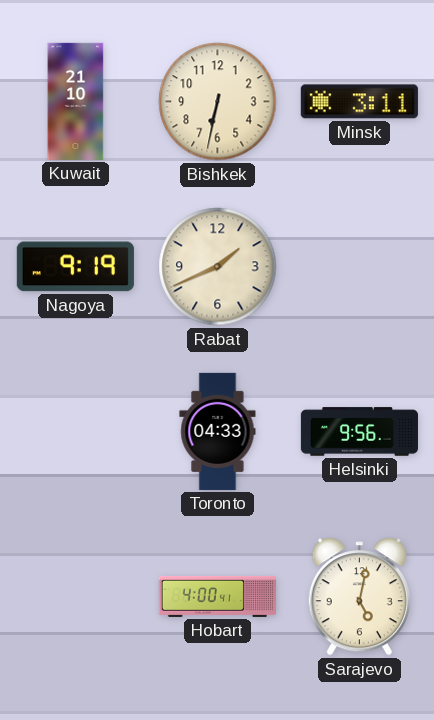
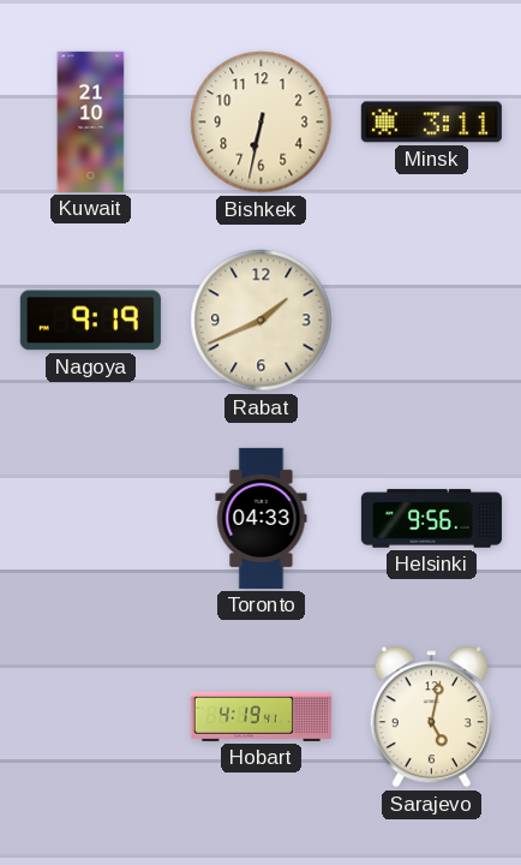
Hobart: 4:00 -> 4:19
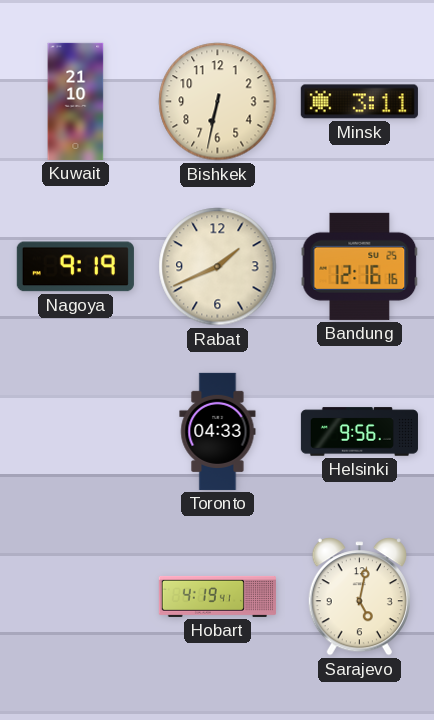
Bandung: none -> 12:16
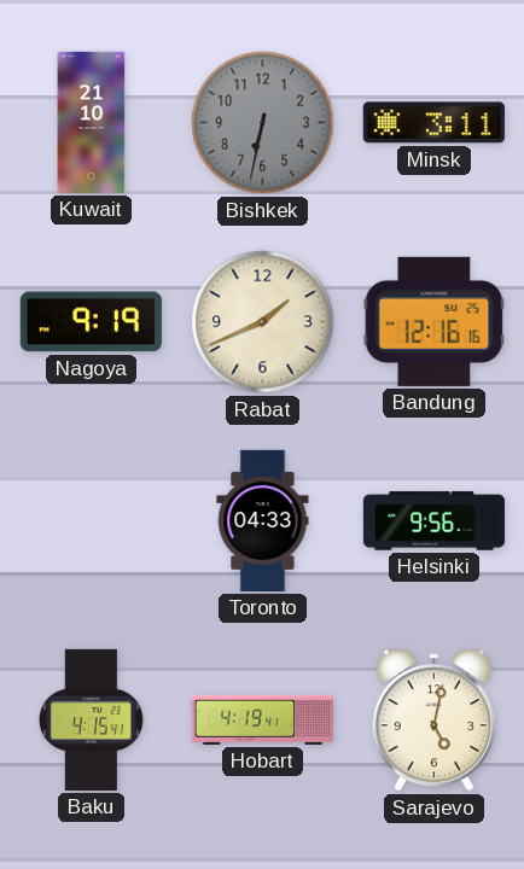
Bishkek dial: cream -> grey
Baku: none -> 4:15
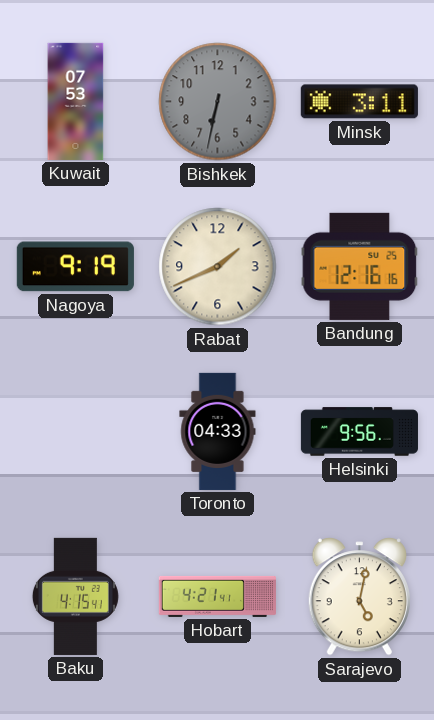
Kuwait: 21:10 -> 07:53
Hobart: 4:19 -> 4:21
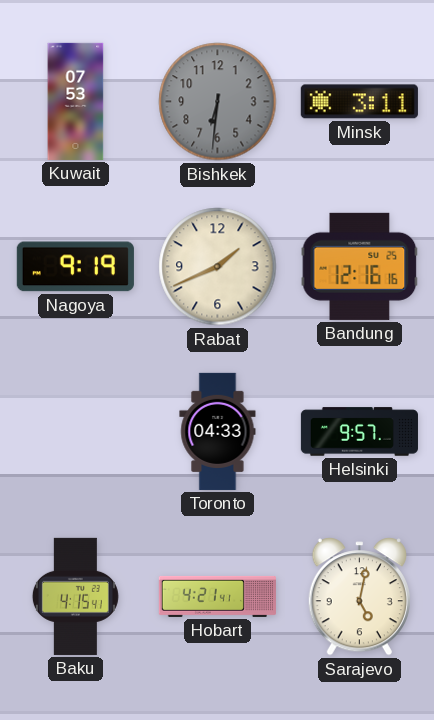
Bishkek: 6:32 -> 6:31
Helsinki: 9:56 -> 9:57
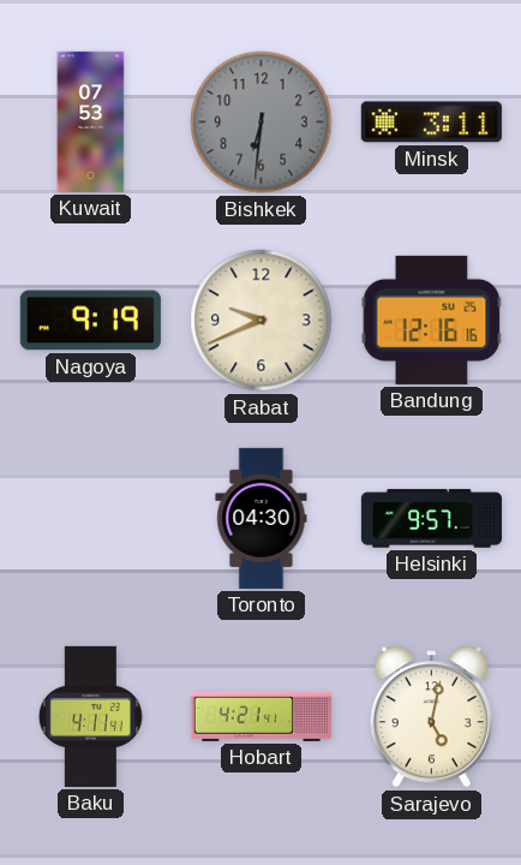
Rabat: 1:41 -> 9:41
Toronto: 04:33 -> 04:30
Baku: 4:15 -> 4:11
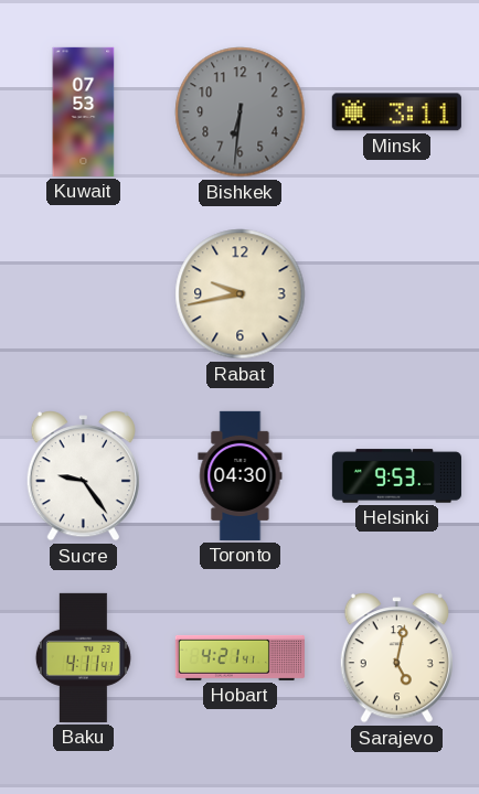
Nagoya: 9:19 -> none
Rabat: 9:41 -> 9:43
Bandung: 12:16 -> none
Sucre: none -> 9:24
Helsinki: 9:57 -> 9:53
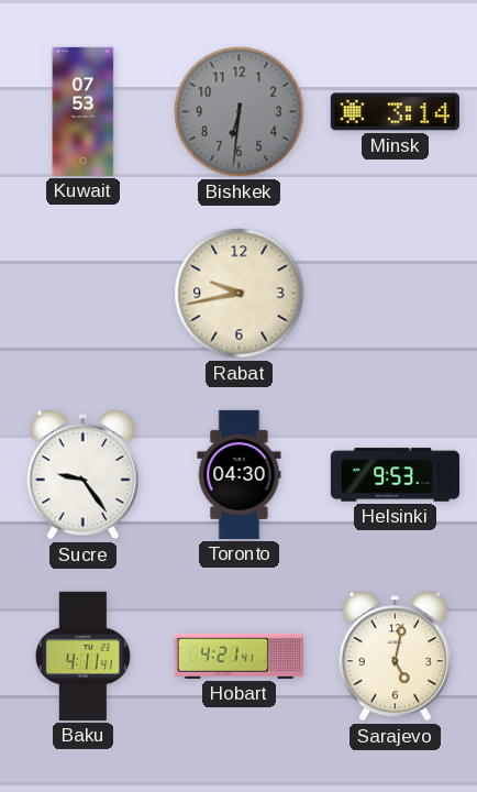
Minsk: 3:11 -> 3:14
